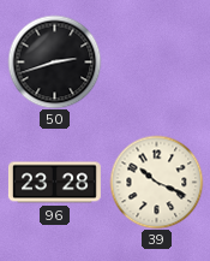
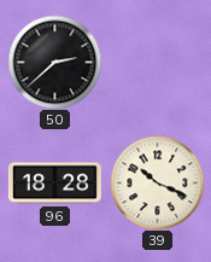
50: 2:42 -> 2:38
96: 23:28 -> 18:28
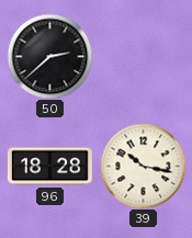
39: 10:19 -> 10:17
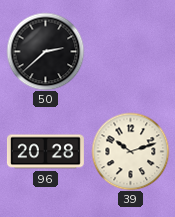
96: 18:28 -> 20:28
39: 10:17 -> 10:12
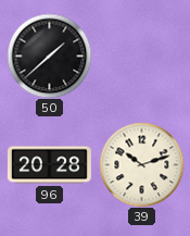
50: 2:38 -> 1:38
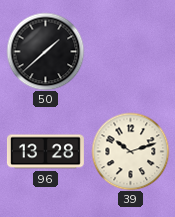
96: 20:28 -> 13:28
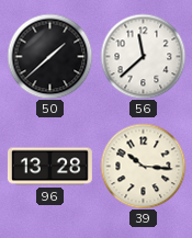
56: none -> 11:38
39: 10:12 -> 10:16
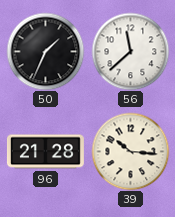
50: 1:38 -> 1:34
96: 13:28 -> 21:28
